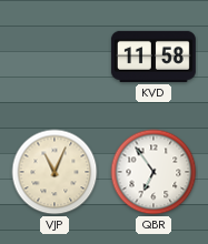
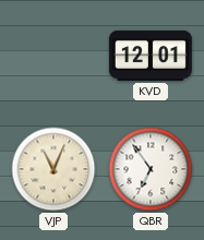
KVD: 11:58 -> 12:01
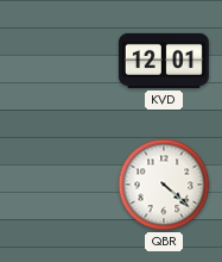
VJP: 11:04 -> none
QBR: 6:54 -> 4:22
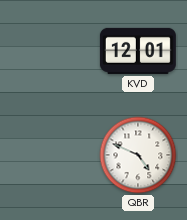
QBR: 4:22 -> 4:49
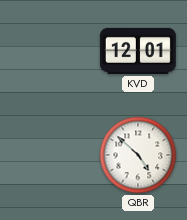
QBR: 4:49 -> 4:52
